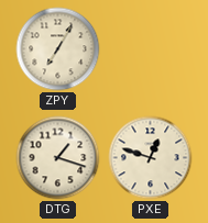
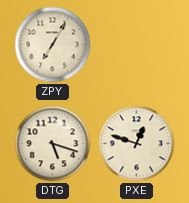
DTG: 1:18 -> 5:18
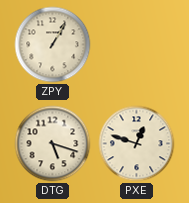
ZPY: 7:05 -> 1:05
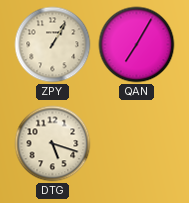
QAN: none -> 7:05
PXE: 12:48 -> none
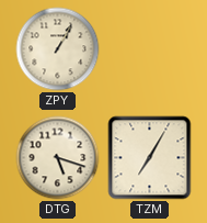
QAN: 7:05 -> none
TZM: none -> 7:05
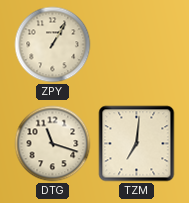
DTG: 5:18 -> 11:18
TZM: 7:05 -> 7:01
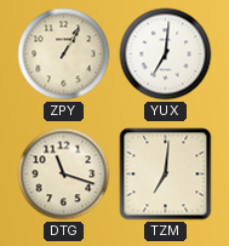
YUX: none -> 7:01
